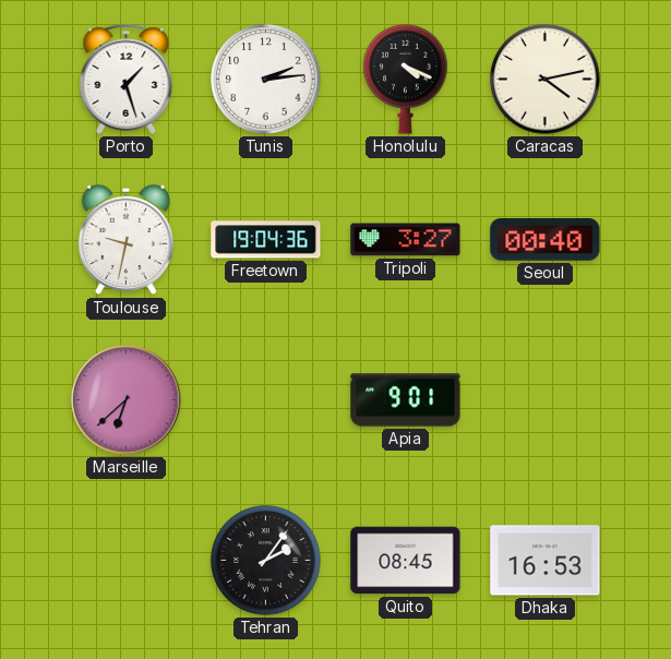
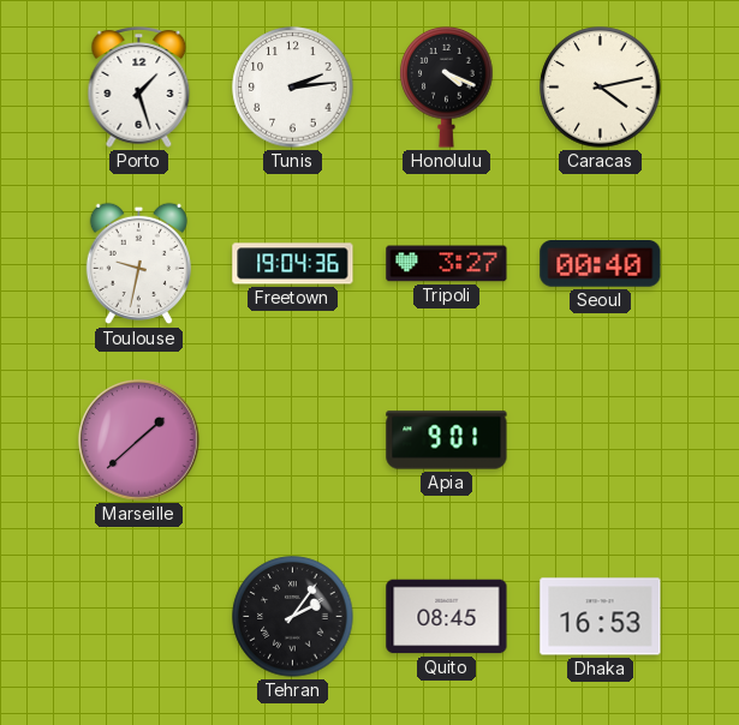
Marseille: 6:38 -> 1:38
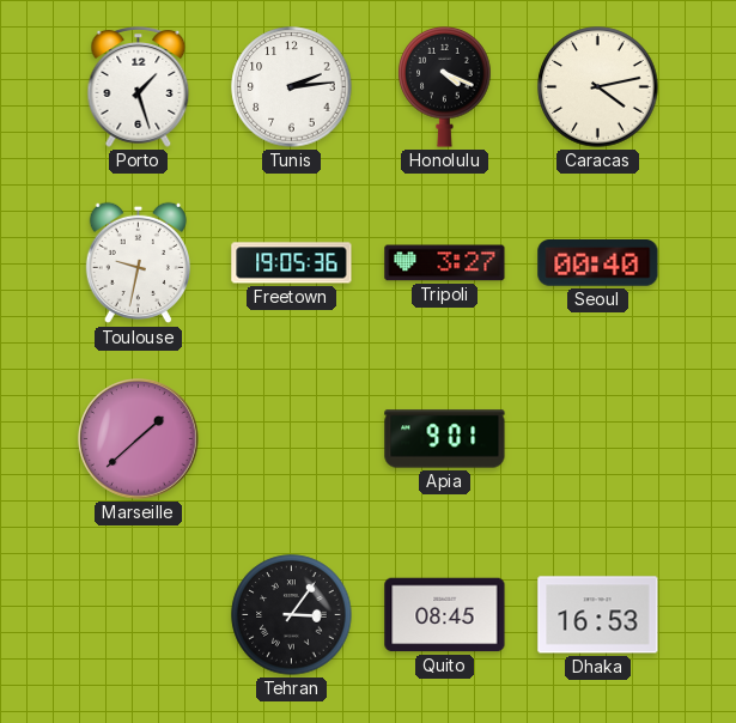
Freetown: 19:04 -> 19:05
Tehran: 2:06 -> 3:06
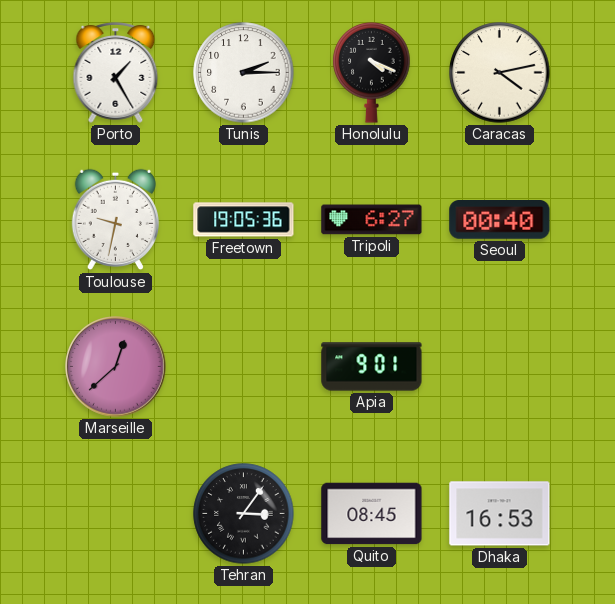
Porto: 1:27 -> 1:25
Tunis: 2:14 -> 2:15
Tripoli: 3:27 -> 6:27
Marseille: 1:38 -> 12:38
